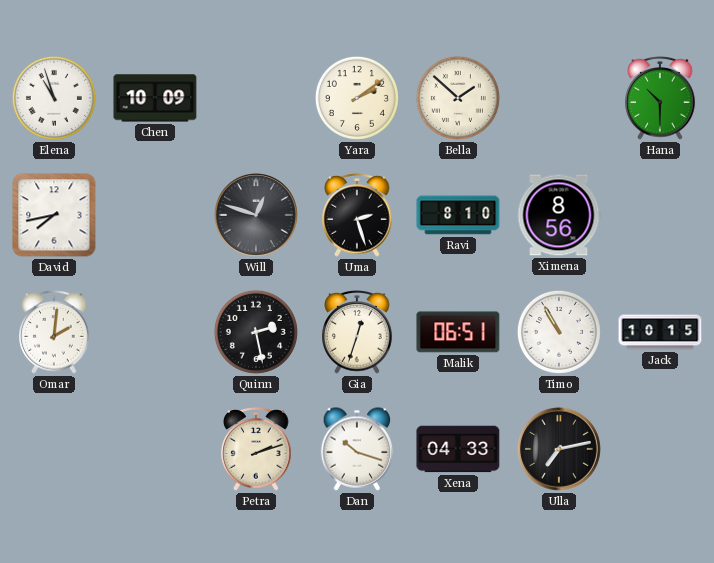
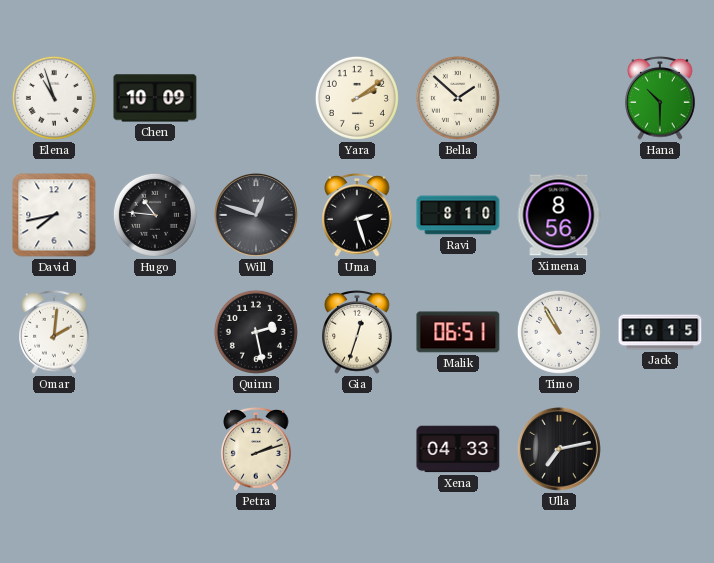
Hugo: none -> 10:46
Dan: 10:18 -> none
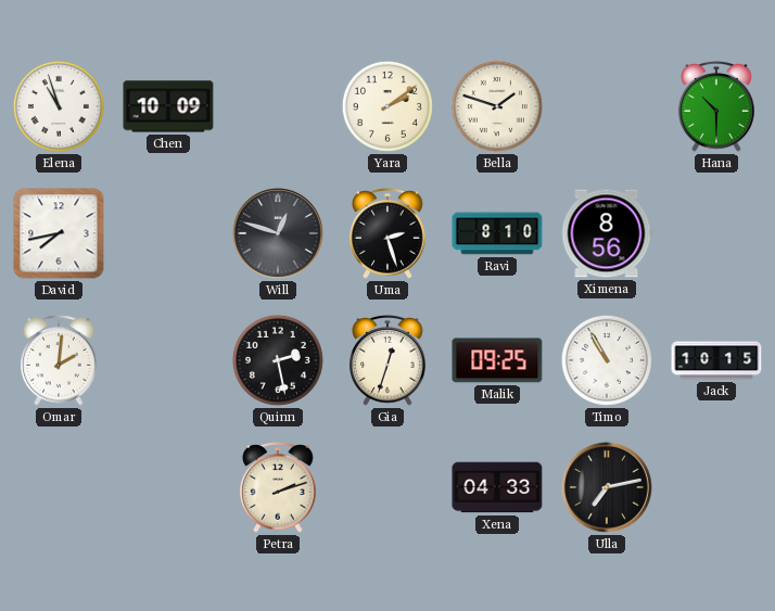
Bella: 1:52 -> 1:48
Hugo: 10:46 -> none
Malik: 06:51 -> 09:25
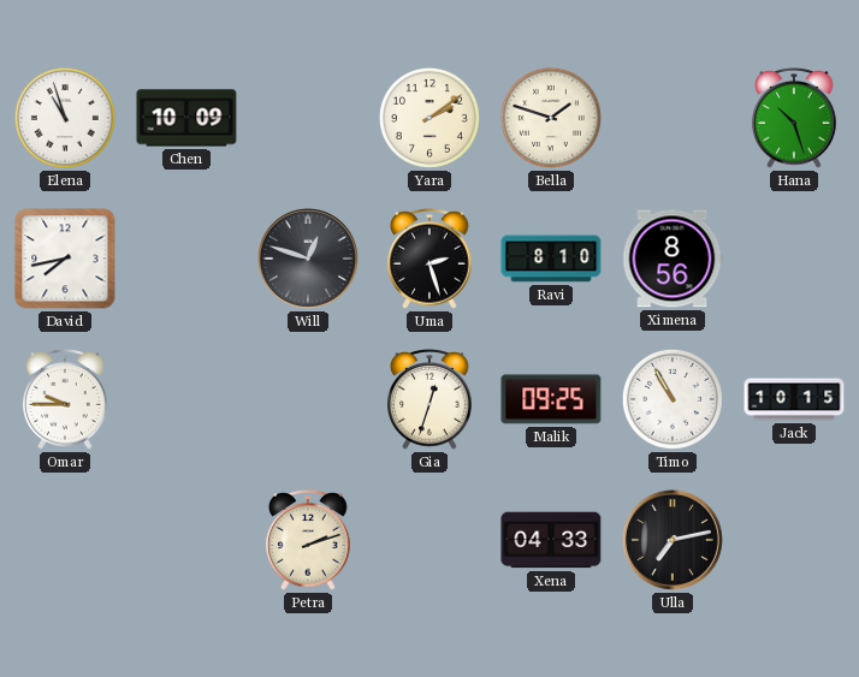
Hana: 10:30 -> 10:27
Omar: 2:01 -> 9:45
Quinn: 2:28 -> none
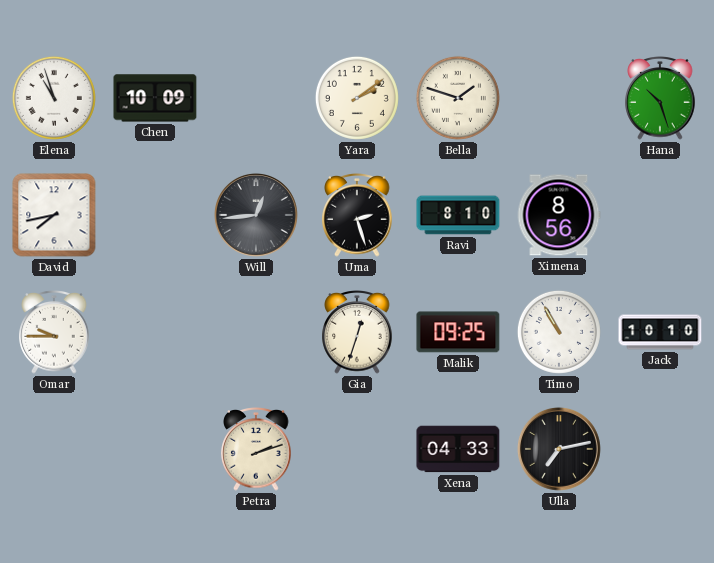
Will: 12:48 -> 12:44
Jack: 10:15 -> 10:10
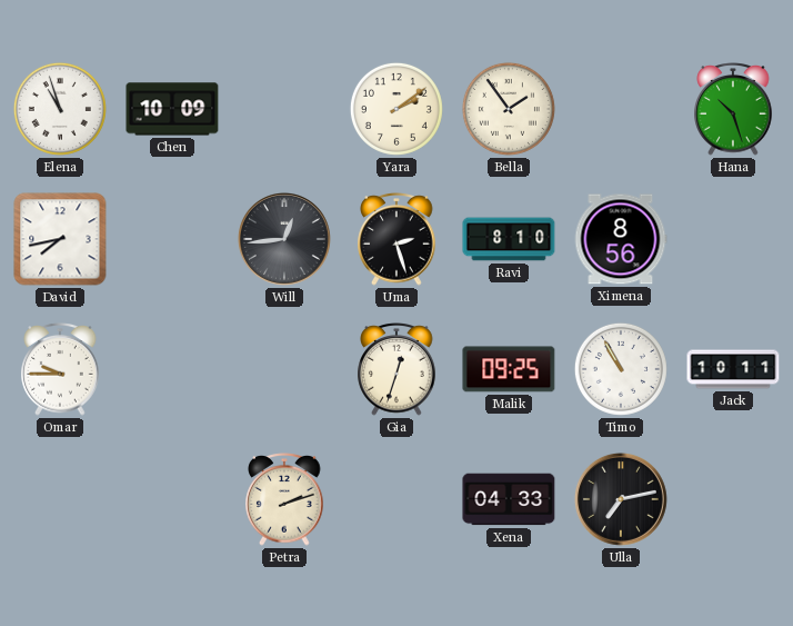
Bella: 1:48 -> 1:54
Jack: 10:10 -> 10:11
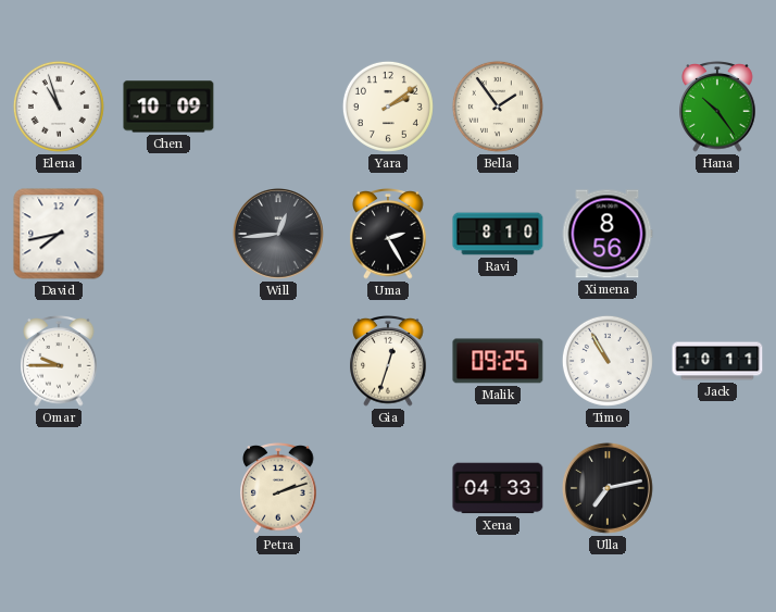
Hana: 10:27 -> 10:24
Uma: 2:27 -> 2:25
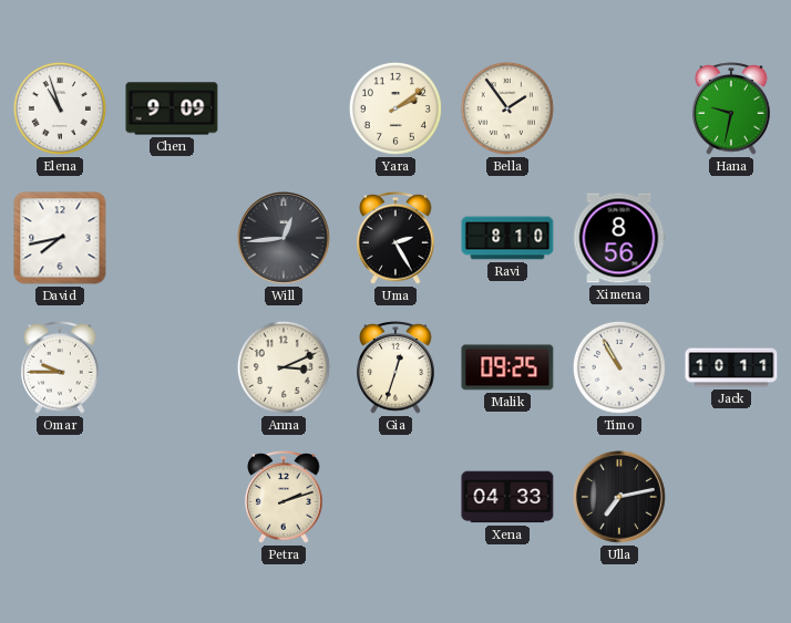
Chen: 10:09 -> 9:09
Hana: 10:24 -> 9:32
Anna: none -> 3:11
